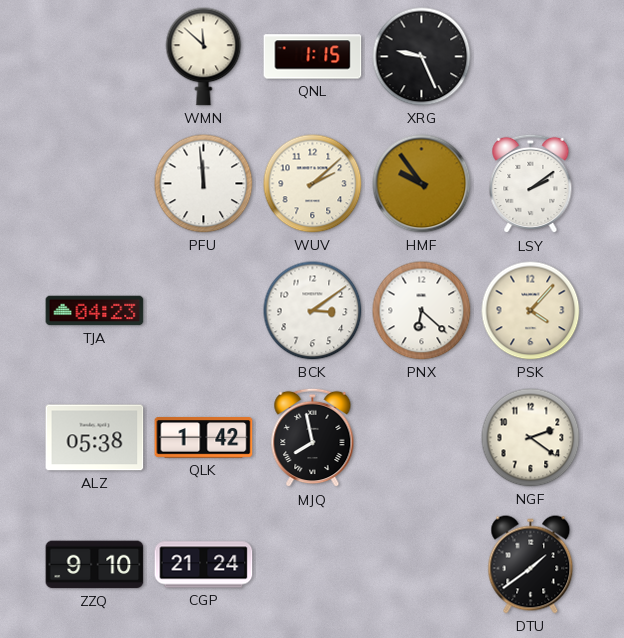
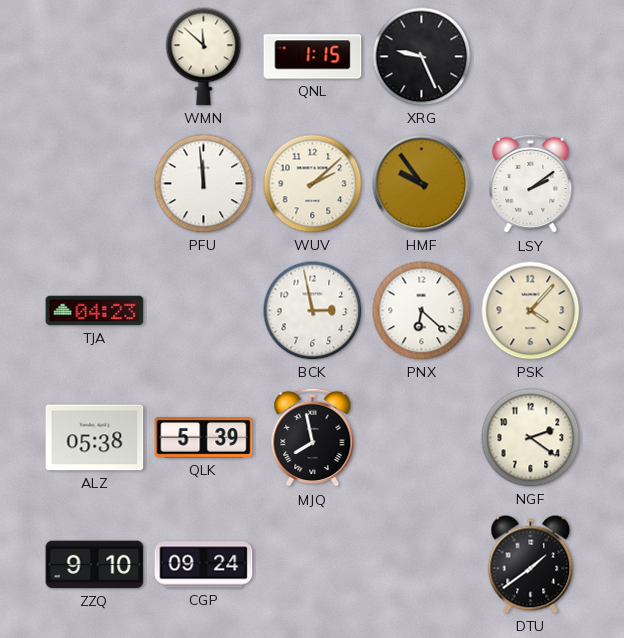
BCK: 3:09 -> 2:58
QLK: 1:42 -> 5:39
CGP: 21:24 -> 09:24
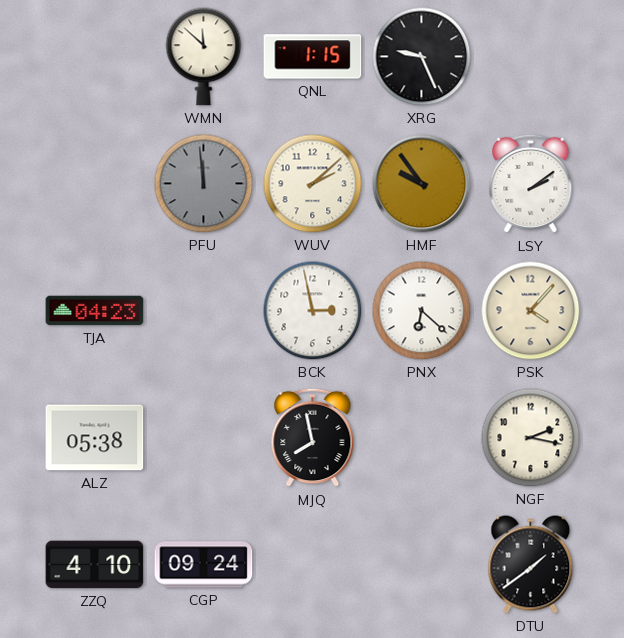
PFU dial: white -> grey
QLK: 5:39 -> none
NGF: 2:21 -> 2:17
ZZQ: 9:10 -> 4:10
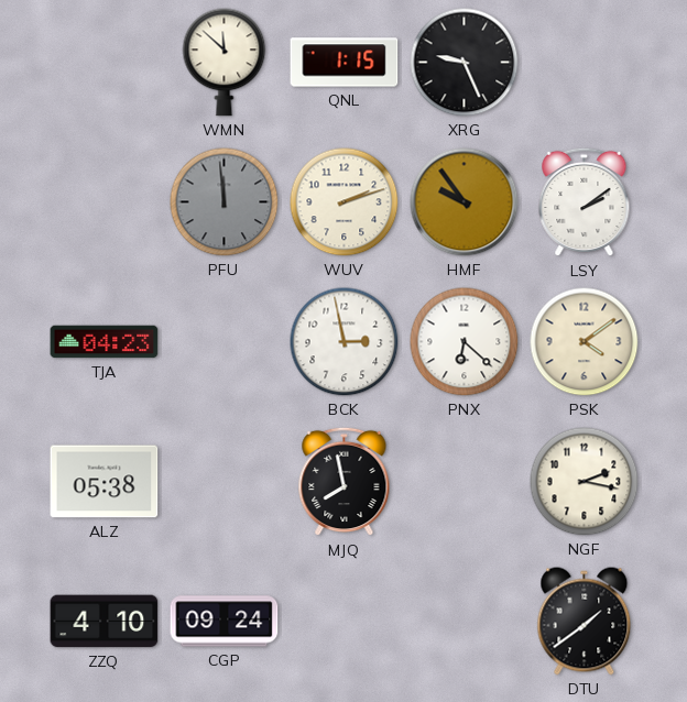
WUV: 2:08 -> 2:12
PSK: 4:07 -> 4:09
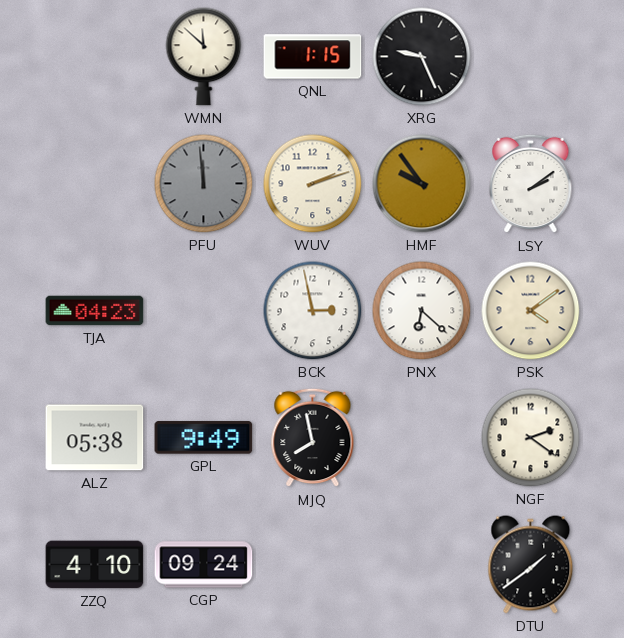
GPL: none -> 9:49
NGF: 2:17 -> 2:21
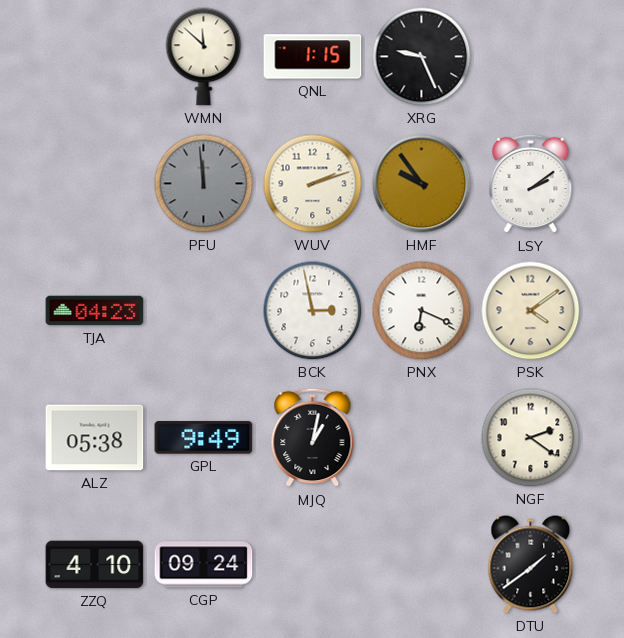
PNX: 6:22 -> 6:19
MJQ: 7:58 -> 1:02
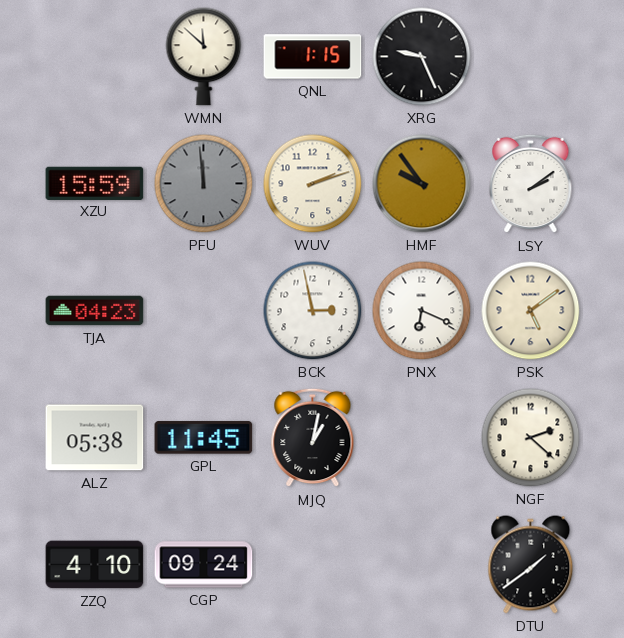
XZU: none -> 15:59
PSK: 4:09 -> 5:09
GPL: 9:49 -> 11:45
NGF: 2:21 -> 2:22
